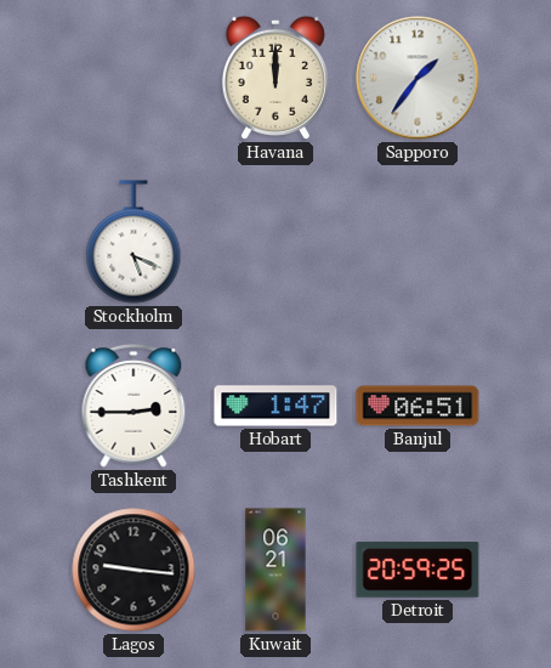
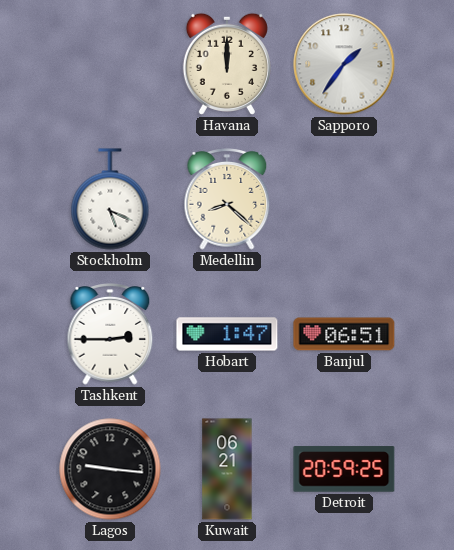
Medellin: none -> 8:22
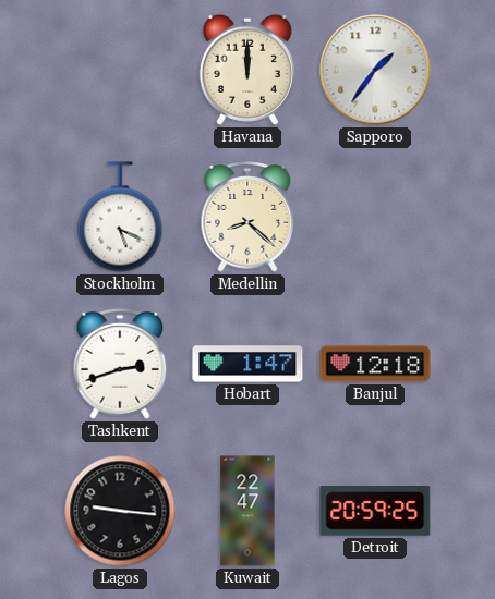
Tashkent: 2:45 -> 2:42
Banjul: 06:51 -> 12:18
Kuwait: 06:21 -> 22:47
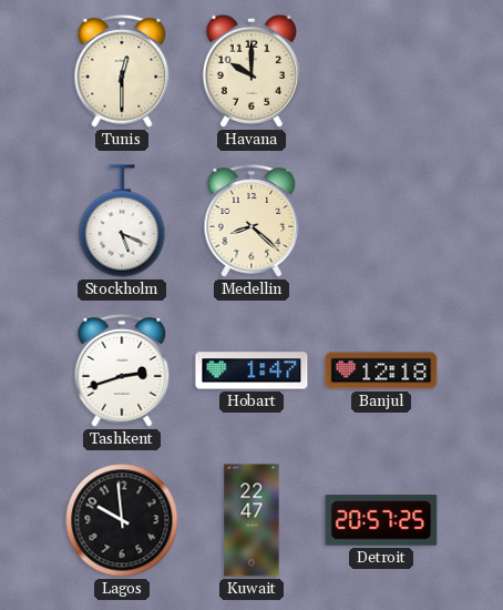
Tunis: none -> 12:30
Havana: 12:00 -> 10:00
Sapporo: 1:36 -> none
Lagos: 9:16 -> 9:59
Detroit: 20:59 -> 20:57
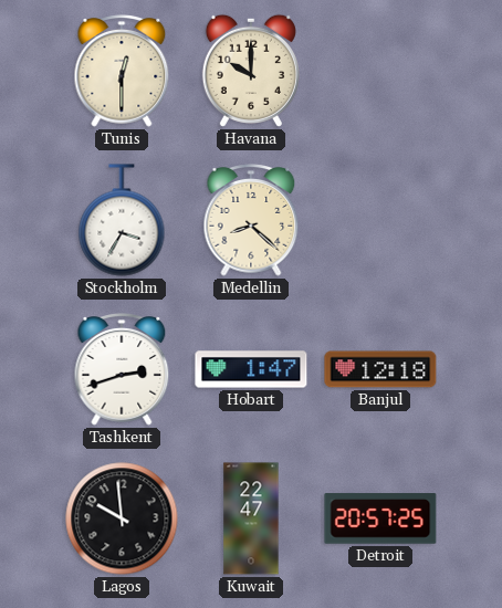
Stockholm: 5:19 -> 3:35
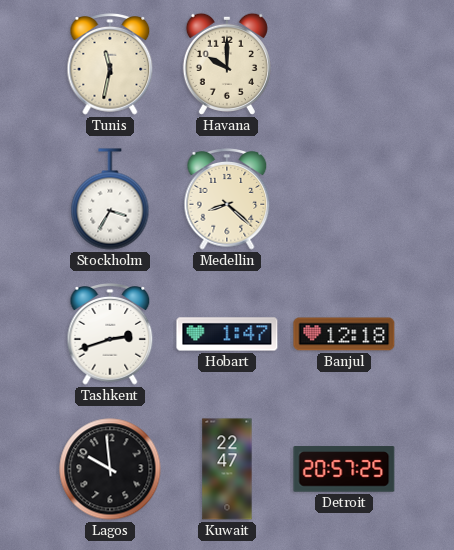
Tunis: 12:30 -> 11:32
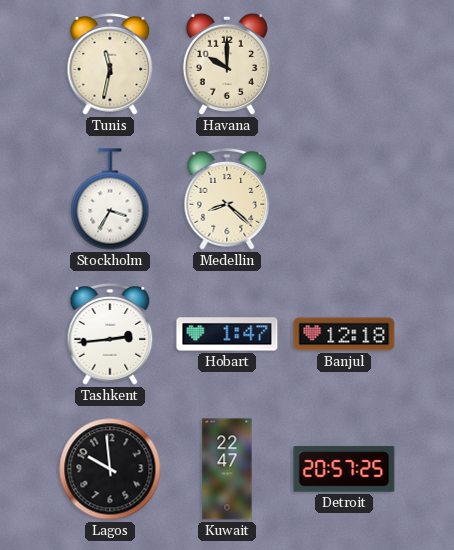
Tashkent: 2:42 -> 2:44
